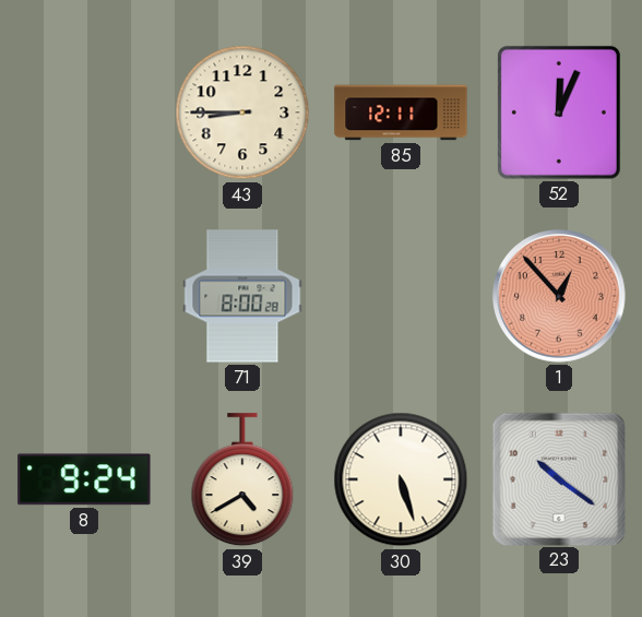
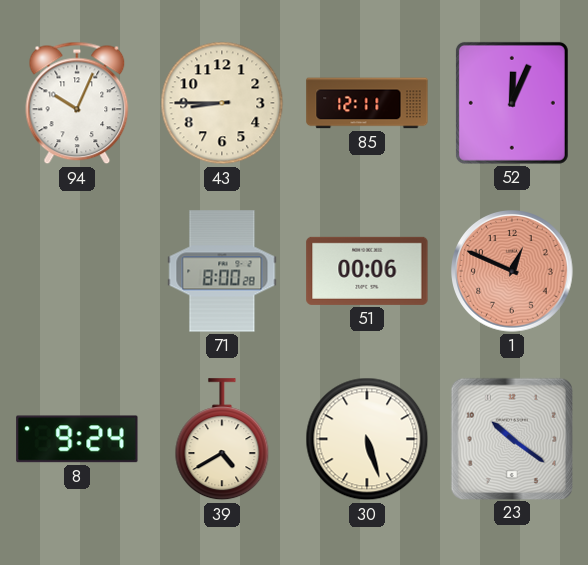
94: none -> 10:04
51: none -> 00:06
1: 12:53 -> 12:49
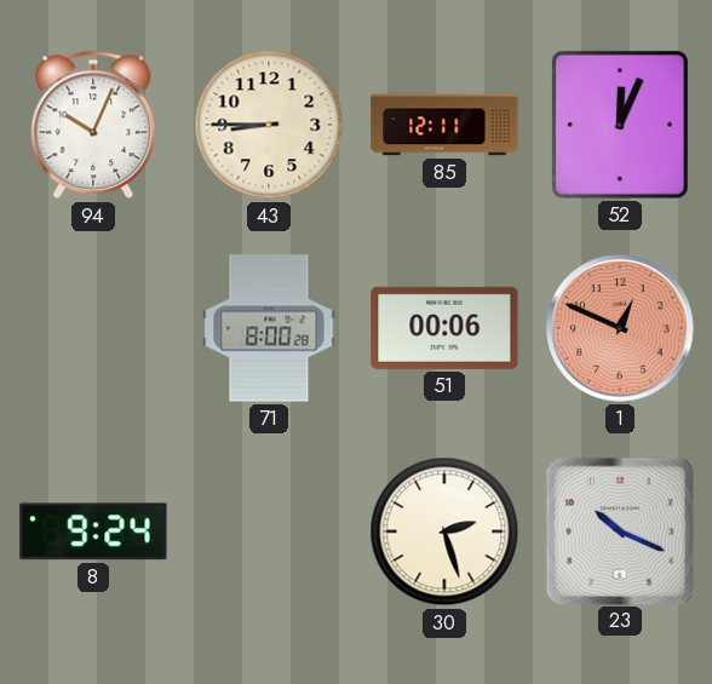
39: 4:40 -> none
30: 5:27 -> 2:27
23: 10:21 -> 10:19
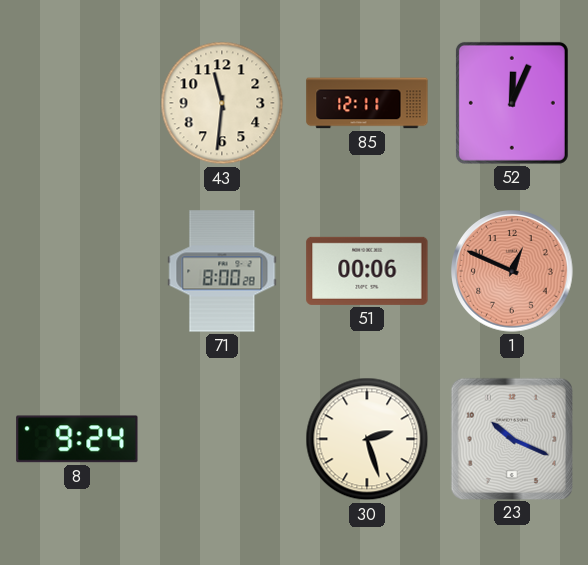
94: 10:04 -> none
43: 8:45 -> 11:31
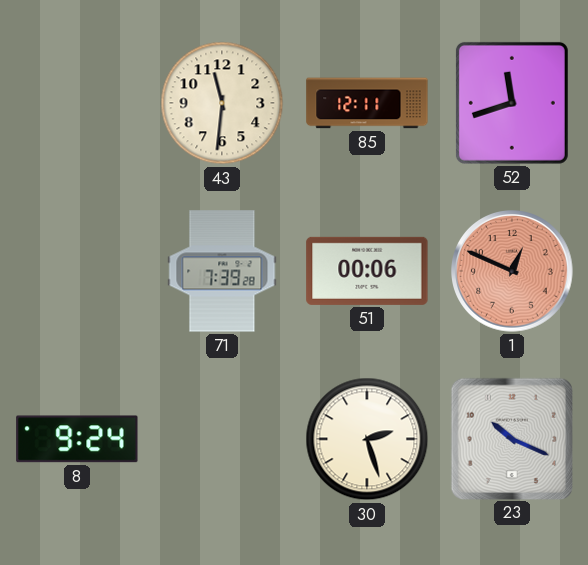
52: 12:04 -> 11:42
71: 8:00 -> 7:39
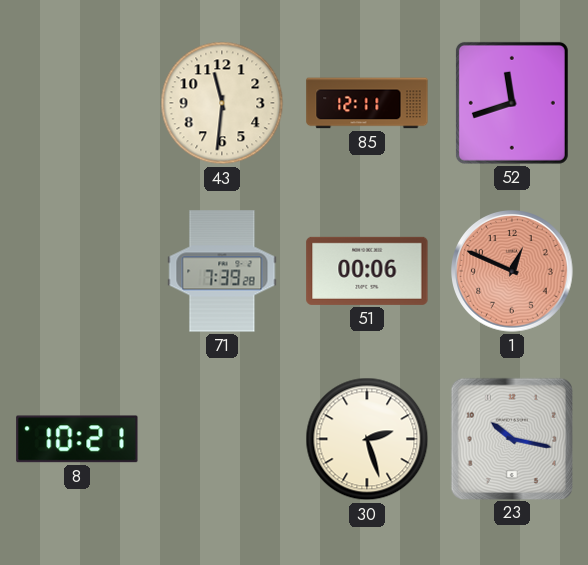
8: 9:24 -> 10:21
23: 10:19 -> 10:17
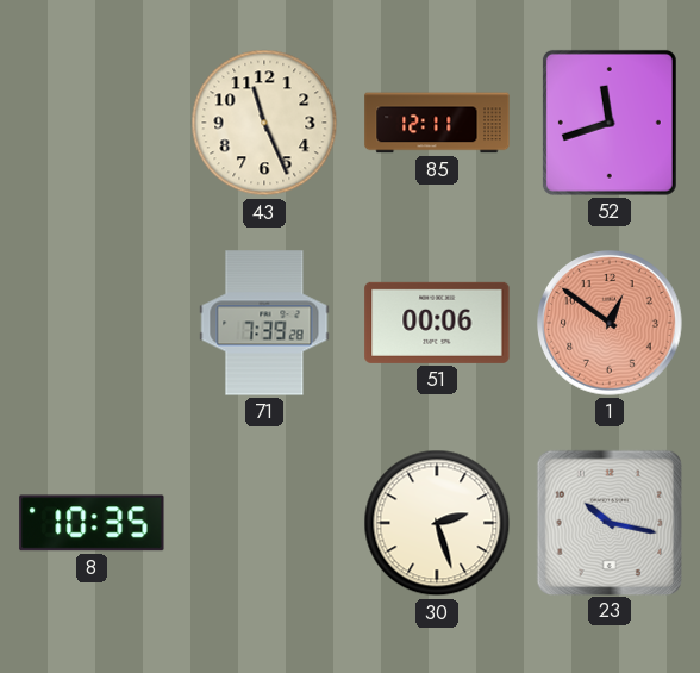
43: 11:31 -> 11:26
1: 12:49 -> 12:51
8: 10:21 -> 10:35
